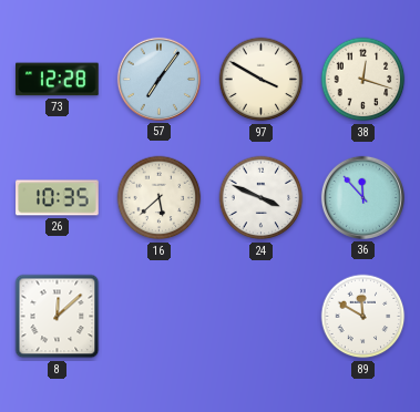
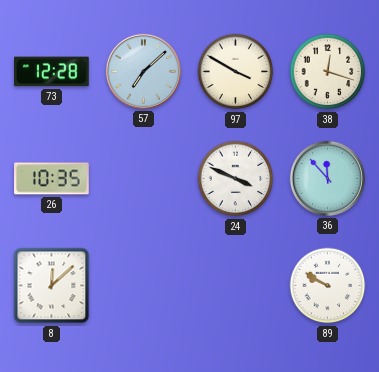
57: 7:06 -> 7:08
16: 5:38 -> none
89: 11:50 -> 9:50
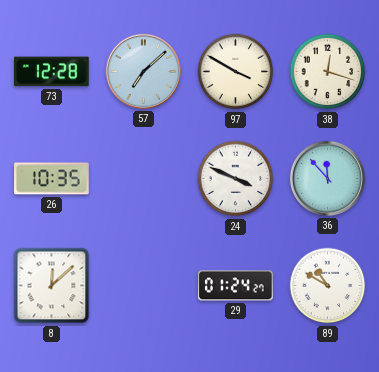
29: none -> 01:24
89: 9:50 -> 10:50
